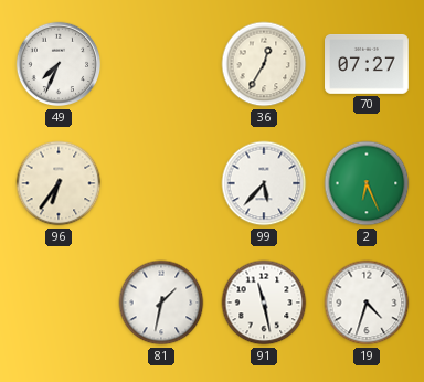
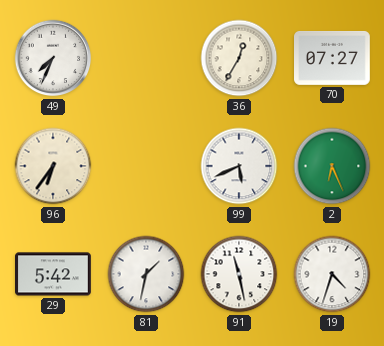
99: 5:37 -> 5:41
29: none -> 5:42
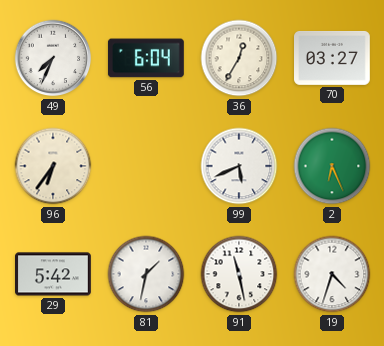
56: none -> 6:04
70: 07:27 -> 03:27
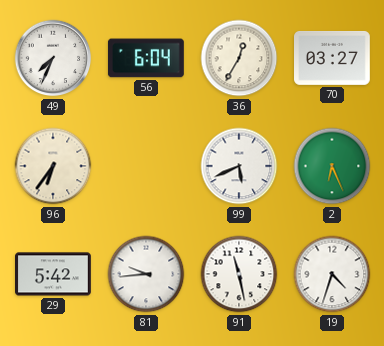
81: 1:32 -> 9:44
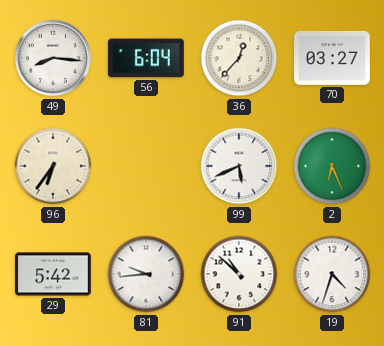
49: 7:34 -> 8:16
36: 12:35 -> 12:37
91: 11:28 -> 10:52
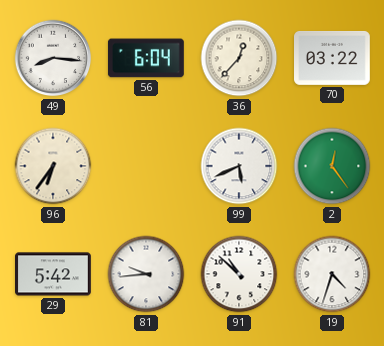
70: 03:27 -> 03:22
2: 6:26 -> 12:24
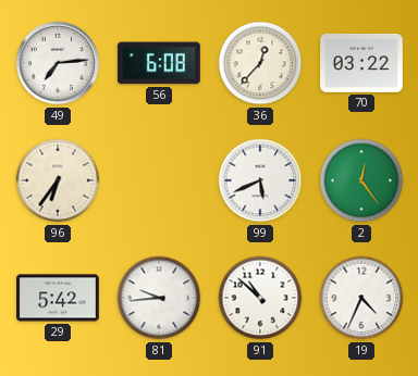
49: 8:16 -> 7:14
56: 6:04 -> 6:08
19: 4:33 -> 4:34
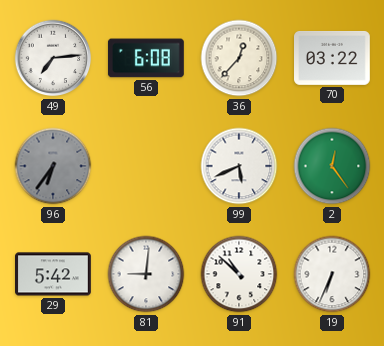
96 dial: cream -> grey
81: 9:44 -> 9:01
19: 4:34 -> 6:34
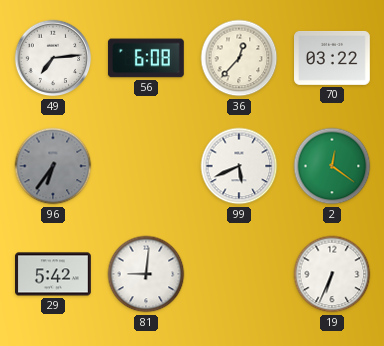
2: 12:24 -> 12:21
91: 10:52 -> none
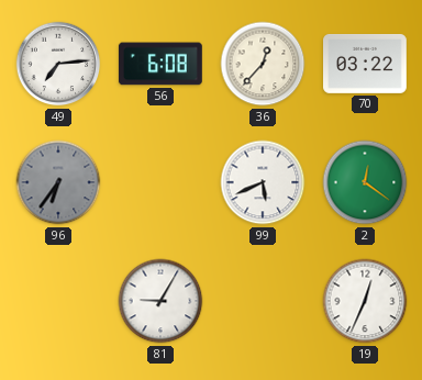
29: 5:42 -> none
81: 9:01 -> 9:05
19: 6:34 -> 12:34
